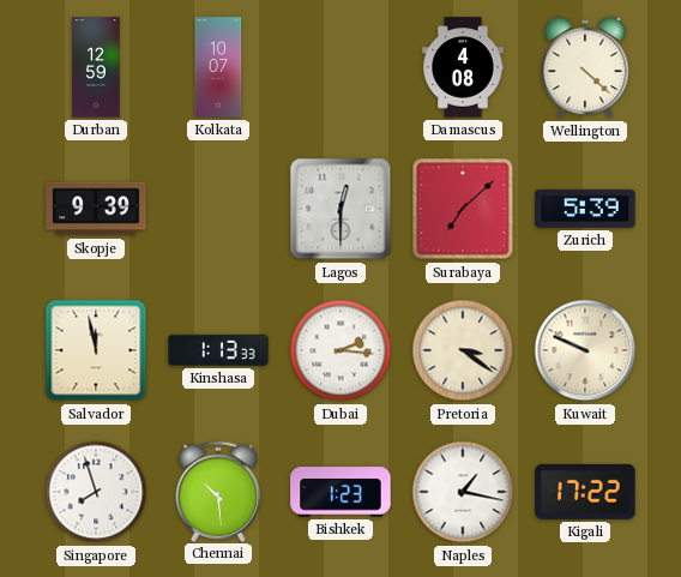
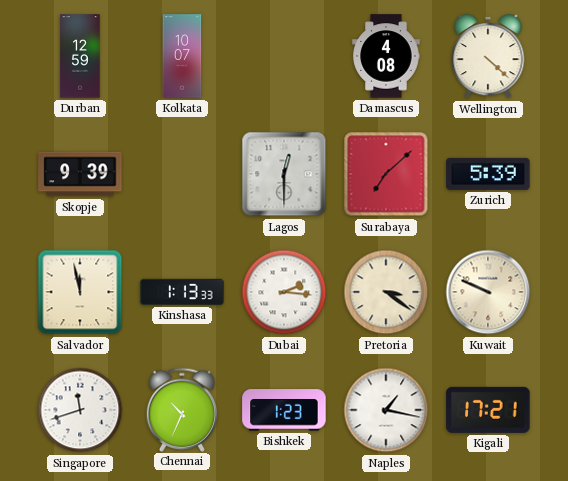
Singapore: 7:57 -> 11:42
Chennai: 10:29 -> 10:34
Kigali: 17:22 -> 17:21
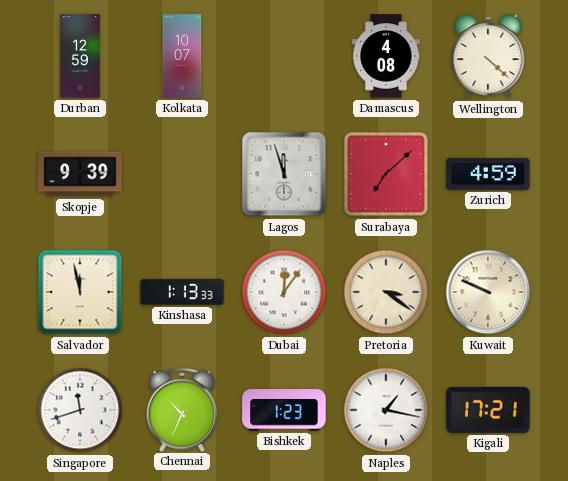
Lagos: 12:30 -> 11:57
Zurich: 5:39 -> 4:59
Dubai: 2:16 -> 12:06
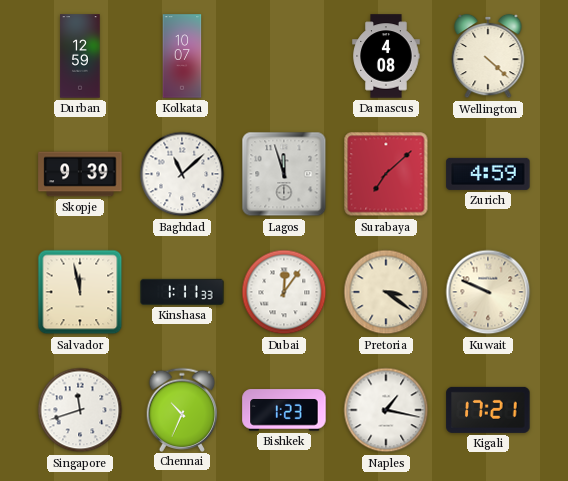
Baghdad: none -> 11:08
Kinshasa: 1:13 -> 1:11
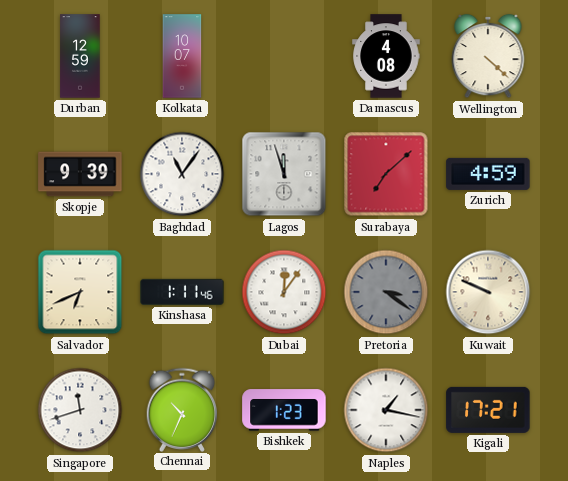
Baghdad: 11:08 -> 11:06
Salvador: 11:58 -> 6:41
Kinshasa: 1:11:33 -> 1:11:46
Pretoria dial: cream -> grey
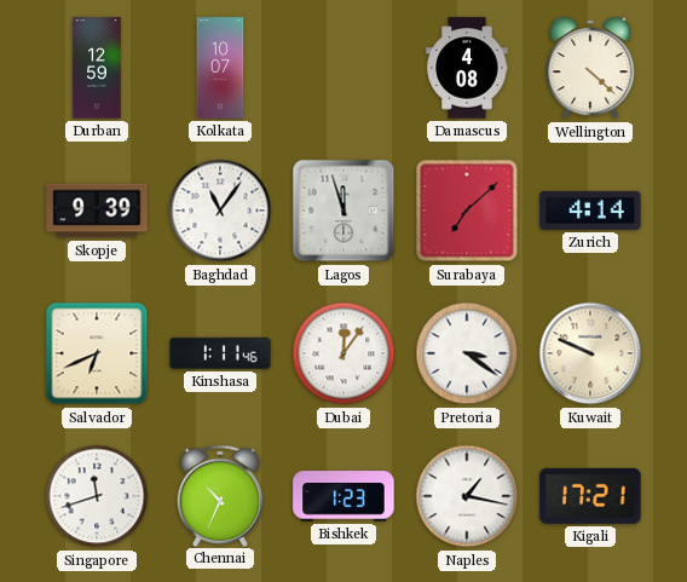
Zurich: 4:59 -> 4:14
Pretoria dial: grey -> white
